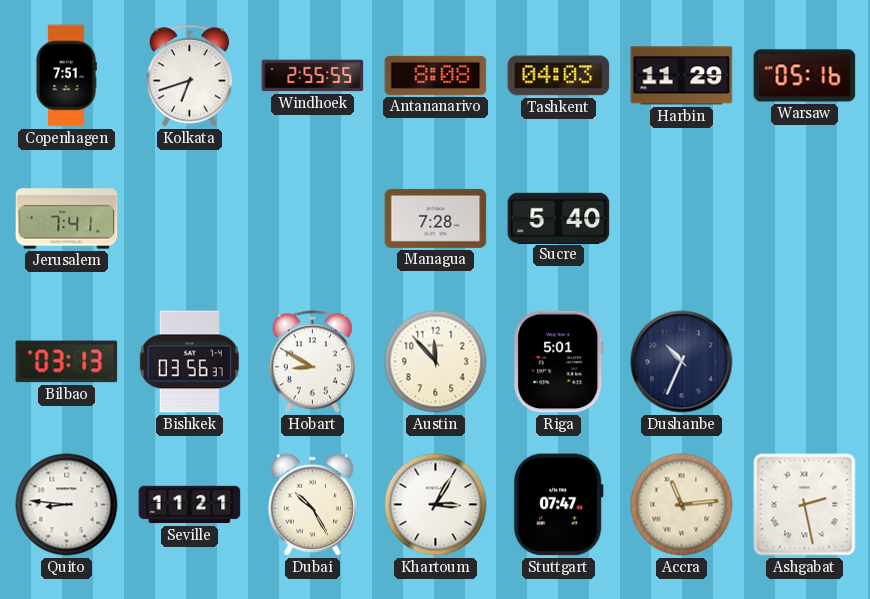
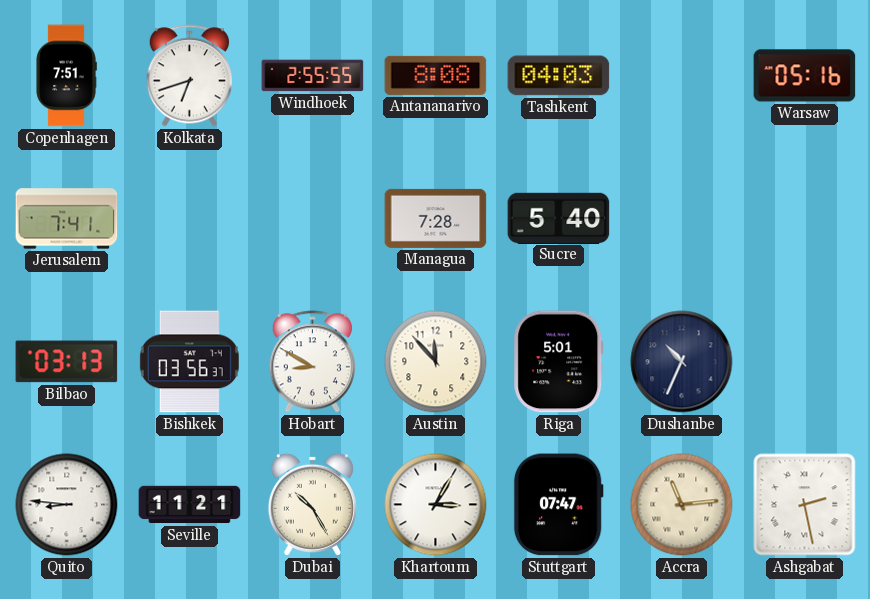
Harbin: 11:29 -> none
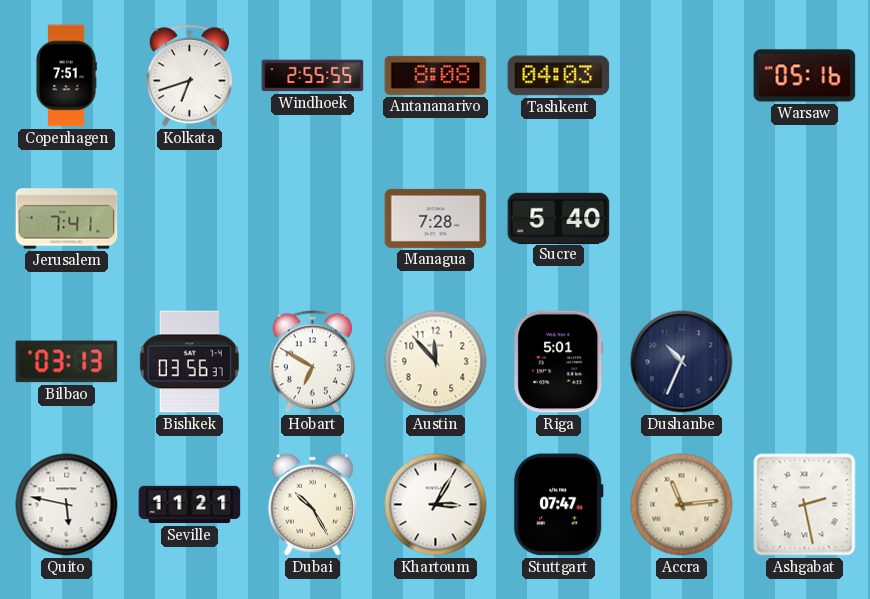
Hobart: 8:50 -> 6:50
Quito: 8:46 -> 5:47
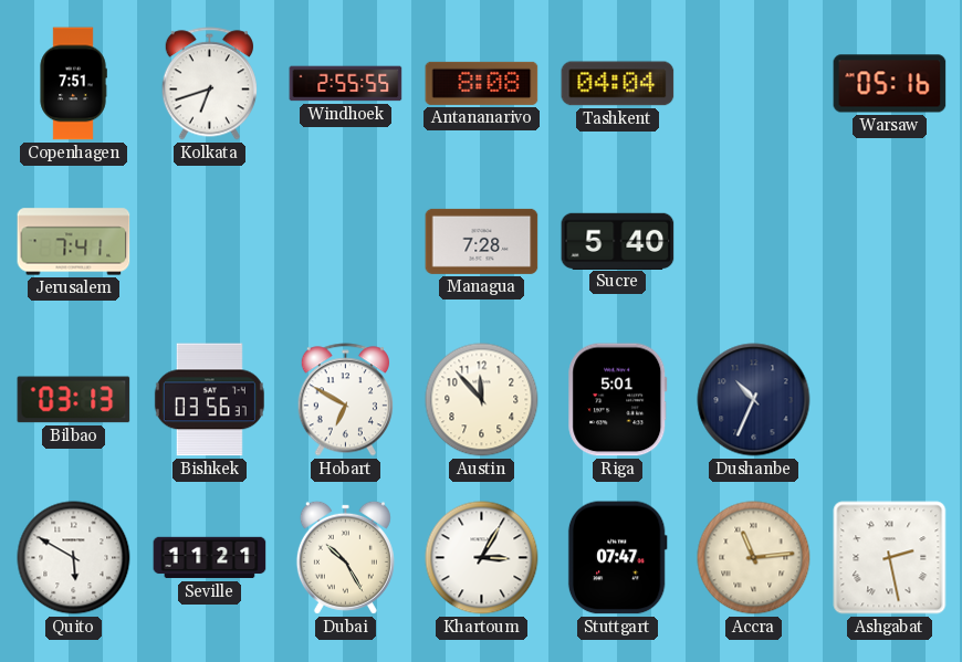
Tashkent: 04:03 -> 04:04
Quito: 5:47 -> 5:50
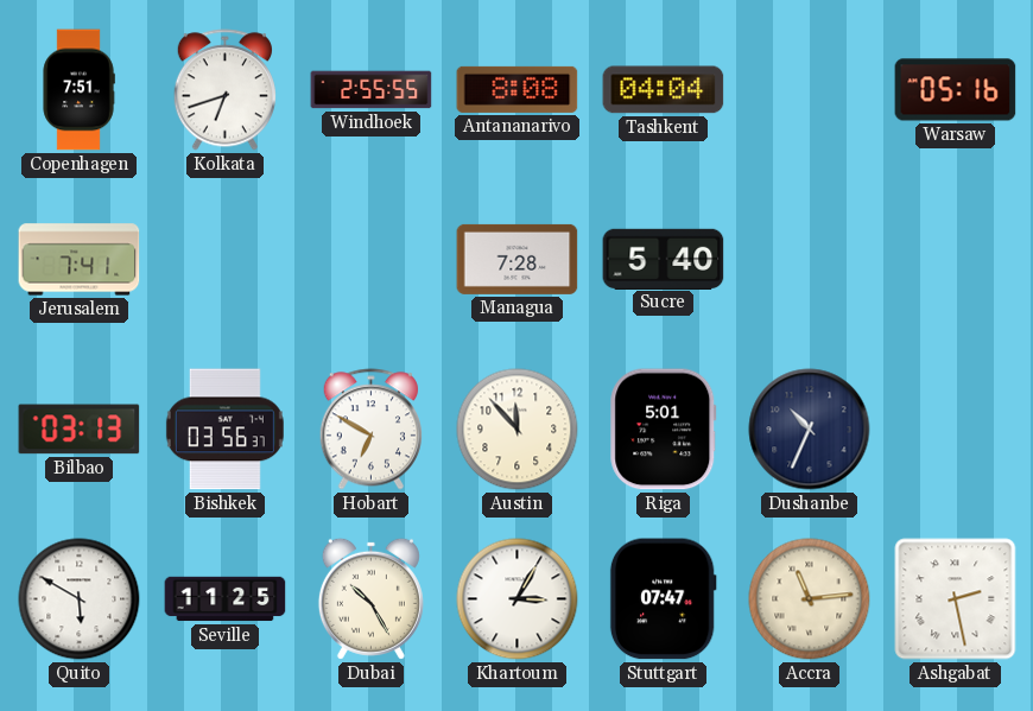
Seville: 11:21 -> 11:25
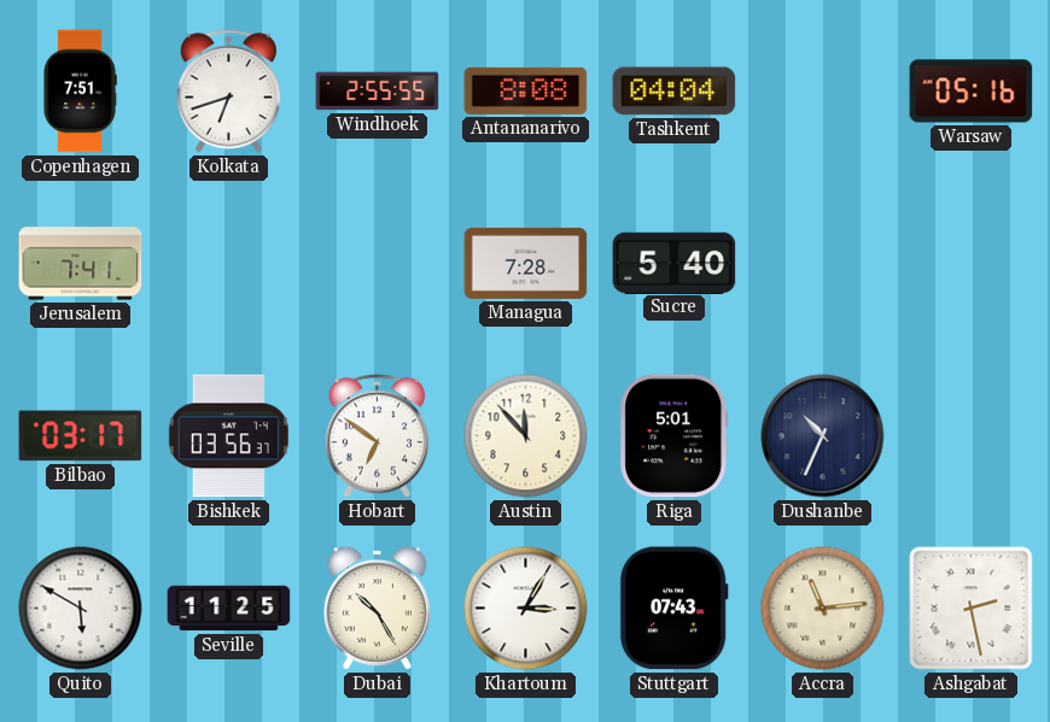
Bilbao: 03:13 -> 03:17
Hobart: 6:50 -> 6:51
Stuttgart: 07:47 -> 07:43
